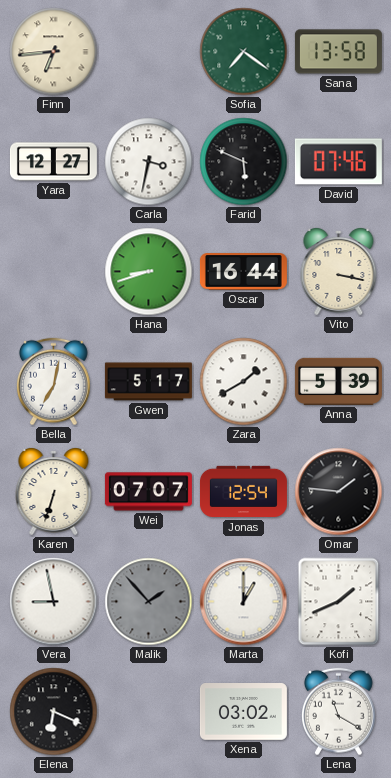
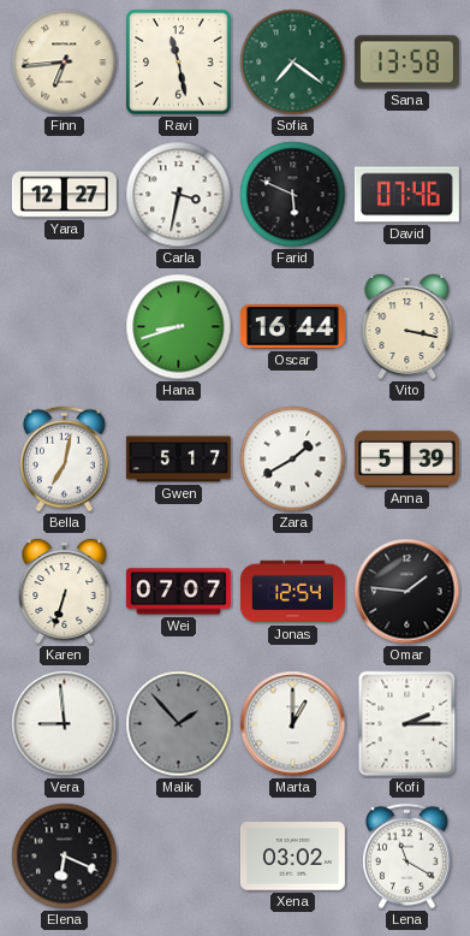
Ravi: none -> 11:28
Vera: 8:58 -> 8:59
Kofi: 1:41 -> 2:15
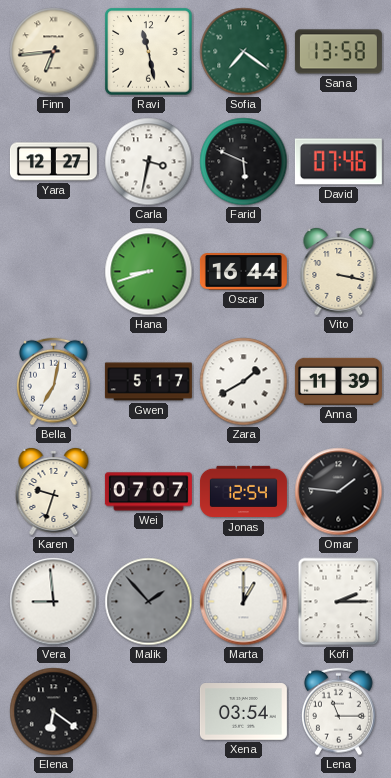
Anna: 5:39 -> 11:39
Karen: 6:33 -> 9:33
Elena: 6:19 -> 6:21
Xena: 03:02 -> 03:54
Lena: 11:20 -> 11:15
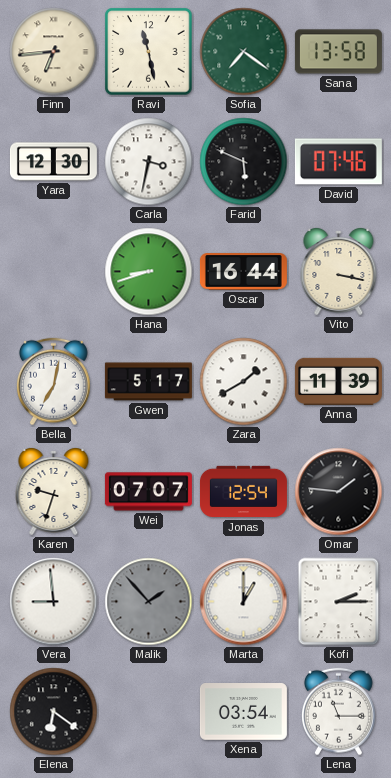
Yara: 12:27 -> 12:30
